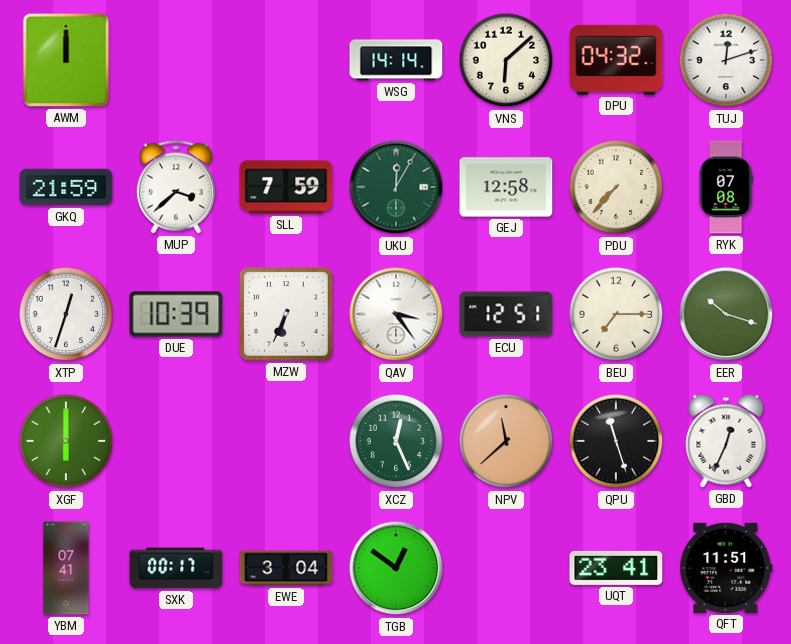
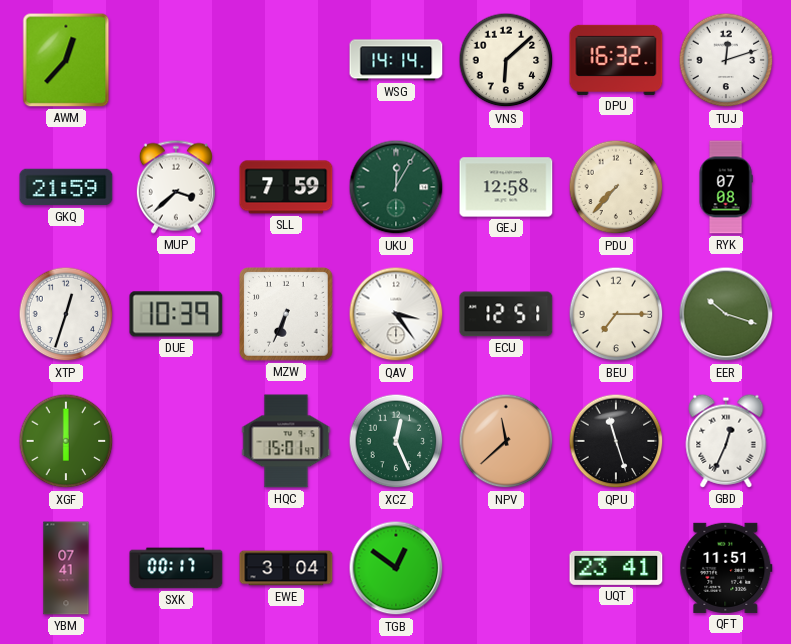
AWM: 12:00 -> 12:37
DPU: 04:32 -> 16:32
HQC: none -> 15:01
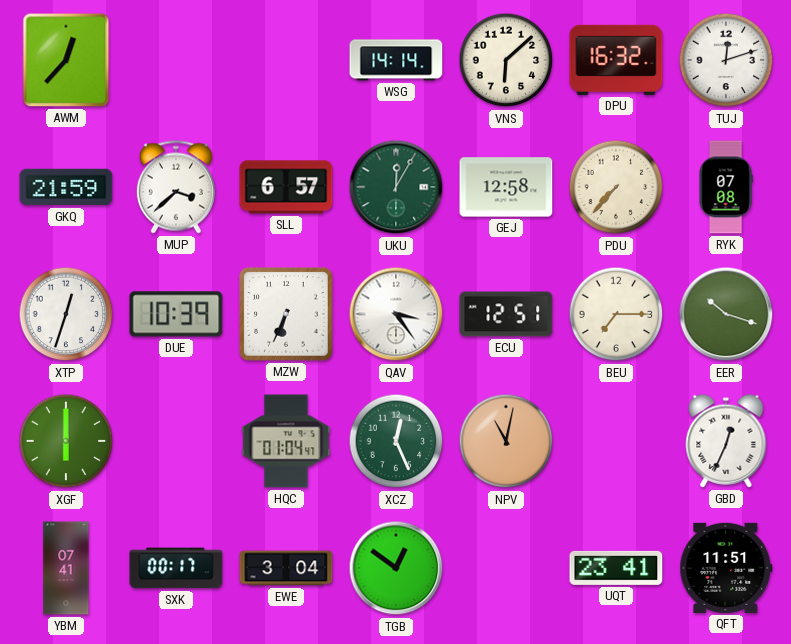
SLL: 7:59 -> 6:57
HQC: 15:01 -> 01:04
NPV: 11:38 -> 11:02
QPU: 11:27 -> none
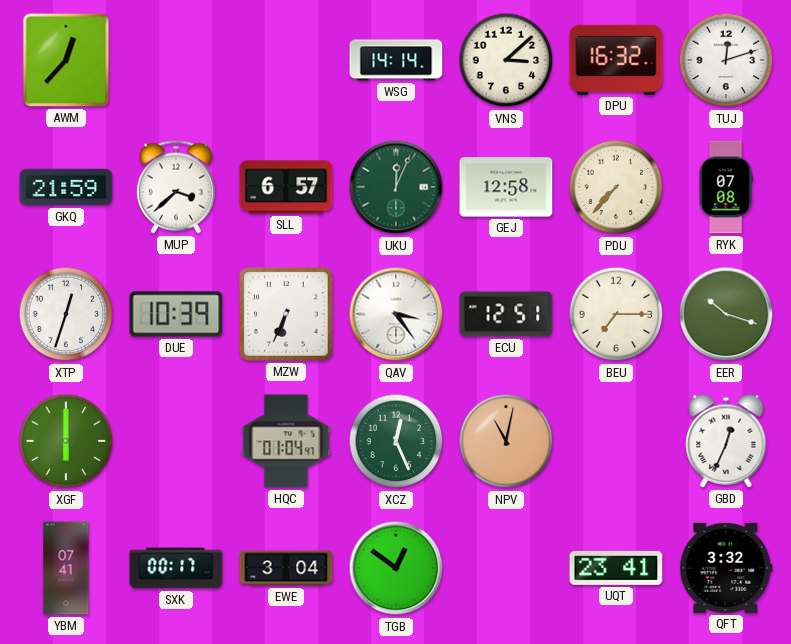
VNS: 6:08 -> 3:08
UKU: 12:05 -> 12:04
QFT: 11:51 -> 3:32
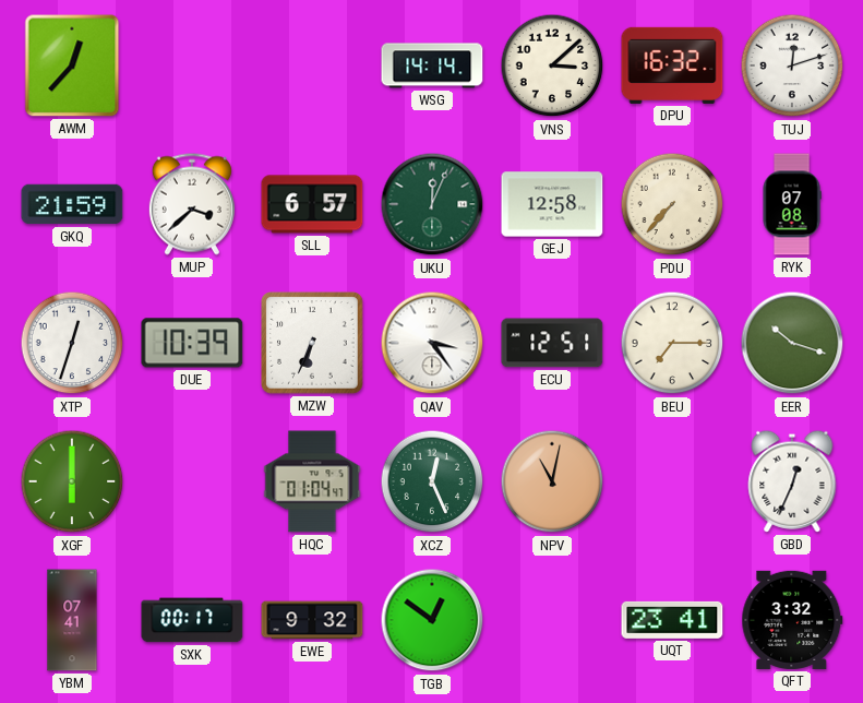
EWE: 3:04 -> 9:32
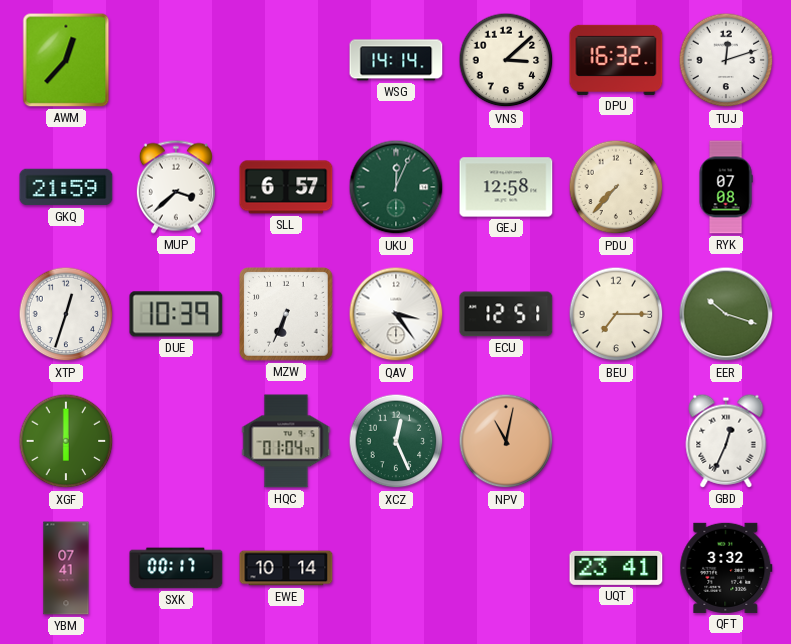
EWE: 9:32 -> 10:14
TGB: 12:51 -> none
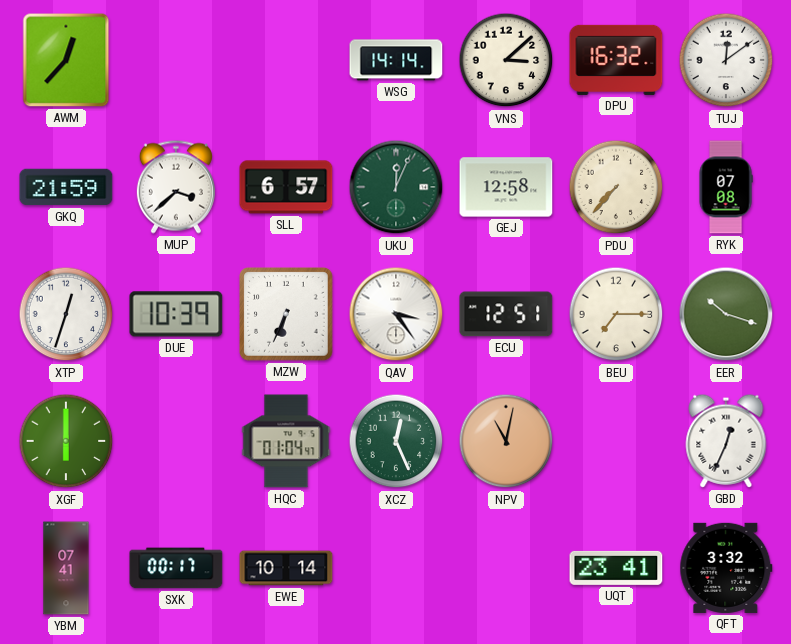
TUJ: 12:12 -> 12:09
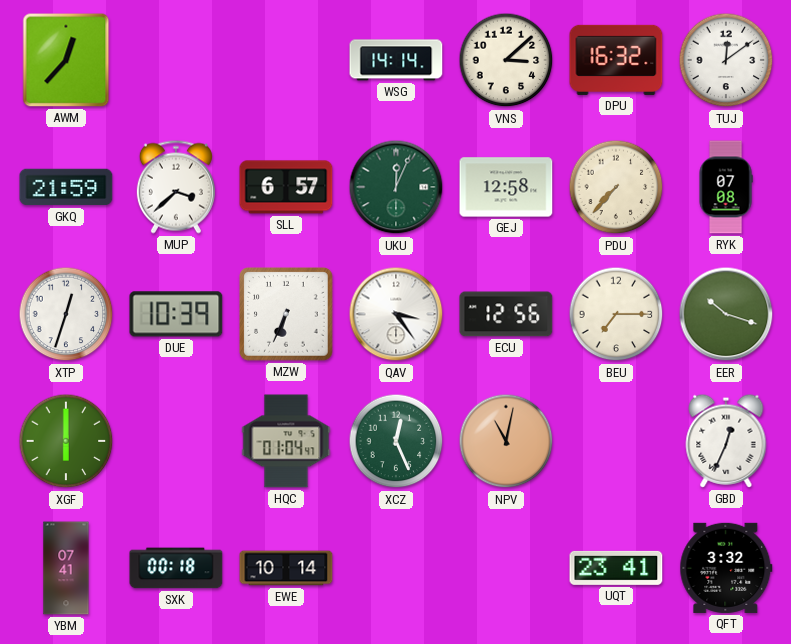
ECU: 12:51 -> 12:56
SXK: 00:17 -> 00:18
